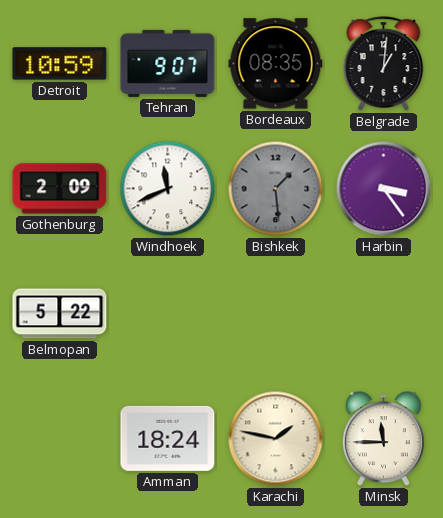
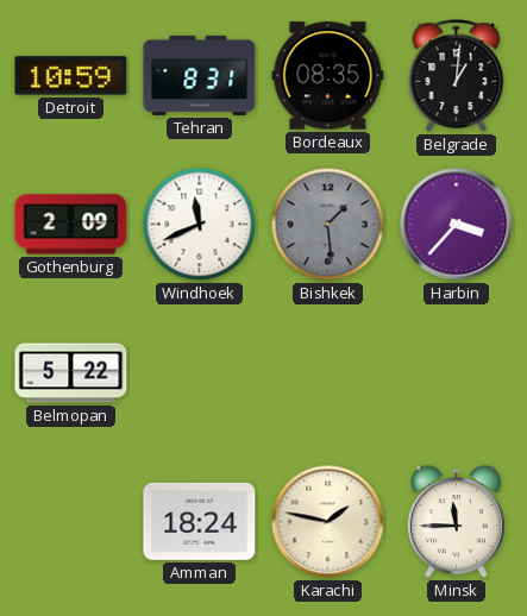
Tehran: 9:07 -> 8:31
Harbin: 3:24 -> 3:37
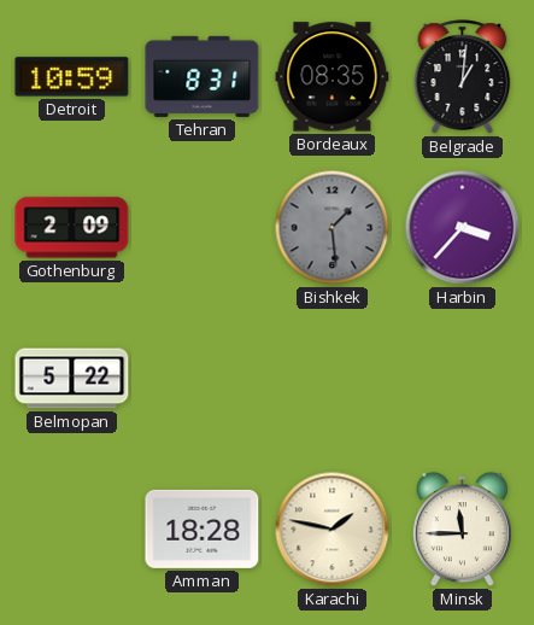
Windhoek: 11:41 -> none
Amman: 18:24 -> 18:28
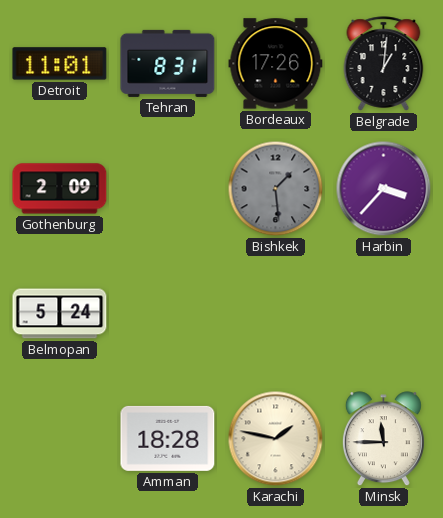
Detroit: 10:59 -> 11:01
Bordeaux: 08:35 -> 17:26
Belmopan: 5:22 -> 5:24
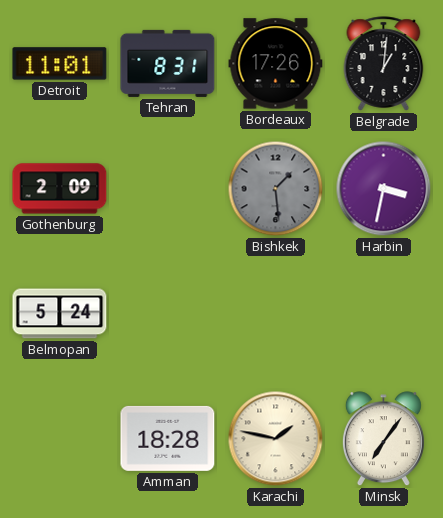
Harbin: 3:37 -> 3:32
Minsk: 11:45 -> 7:06
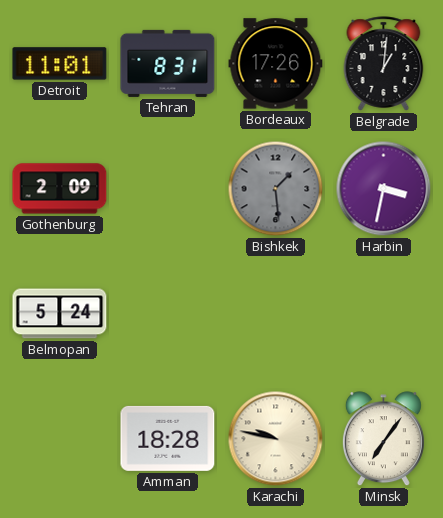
Karachi: 1:47 -> 9:47
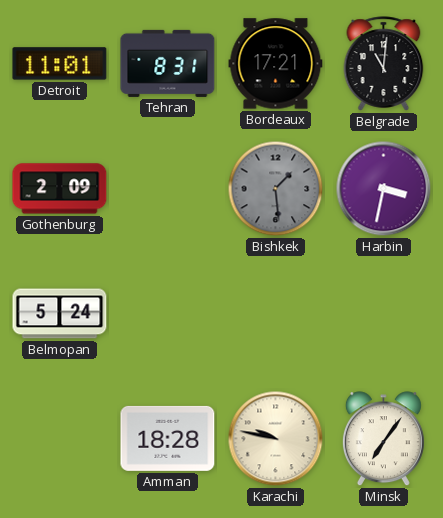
Bordeaux: 17:26 -> 17:21
Belgrade: 1:01 -> 11:01
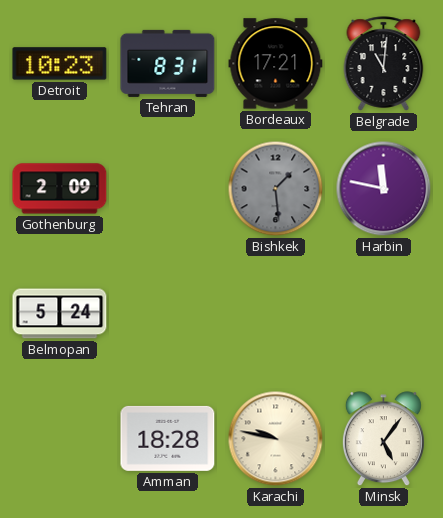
Detroit: 11:01 -> 10:23
Harbin: 3:32 -> 11:47
Minsk: 7:06 -> 5:06
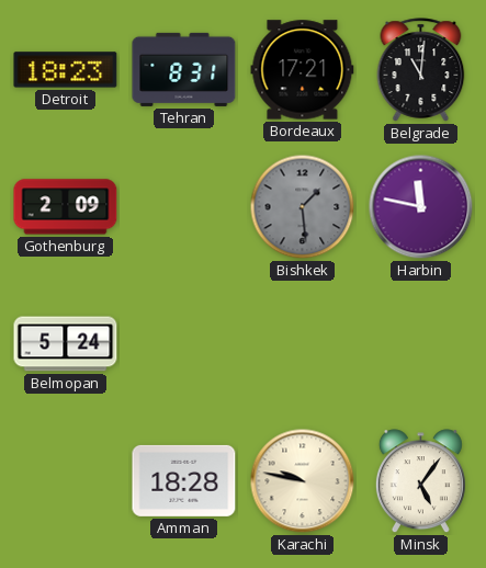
Detroit: 10:23 -> 18:23
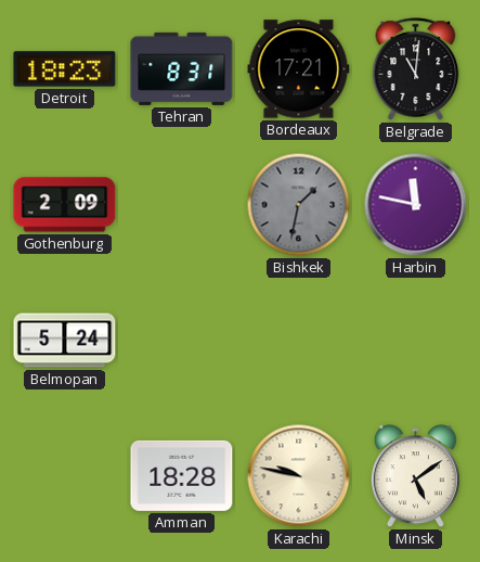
Bishkek: 1:29 -> 1:32
Minsk: 5:06 -> 5:09
